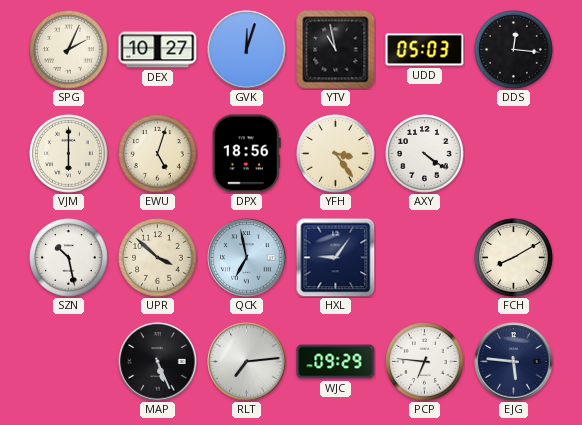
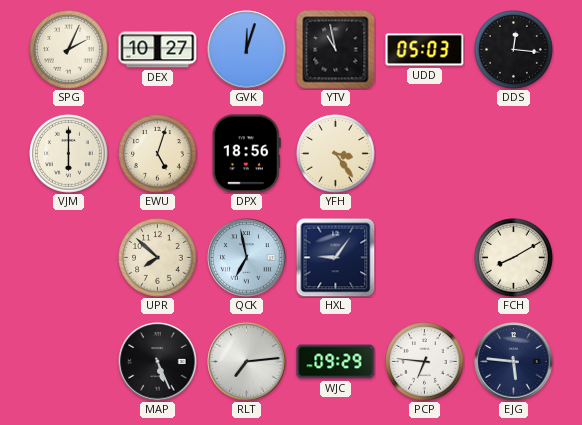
AXY: 4:21 -> none
SZN: 10:28 -> none
UPR: 3:52 -> 7:52
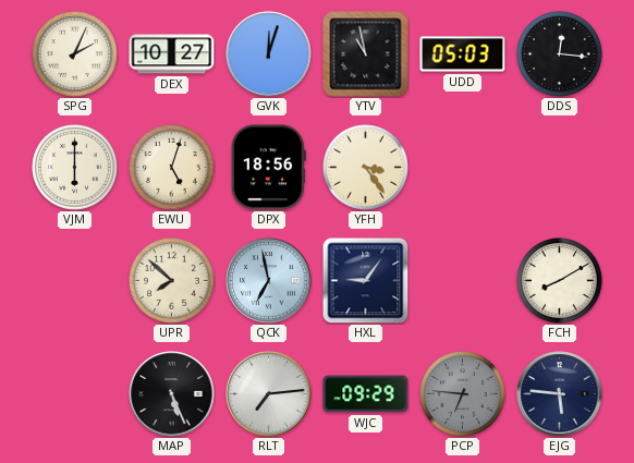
PCP dial: white -> grey
